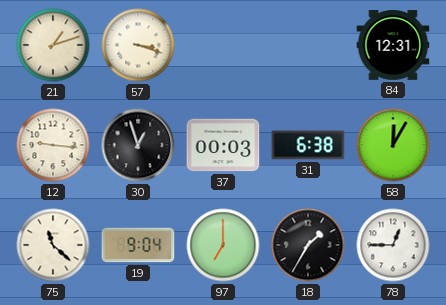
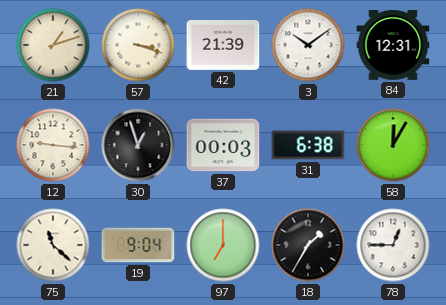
42: none -> 21:39
3: none -> 10:09
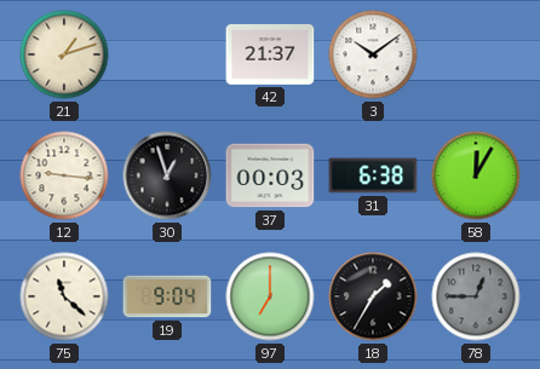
57: 3:18 -> none
42: 21:39 -> 21:37
84: 12:31 -> none
78 dial: white -> grey
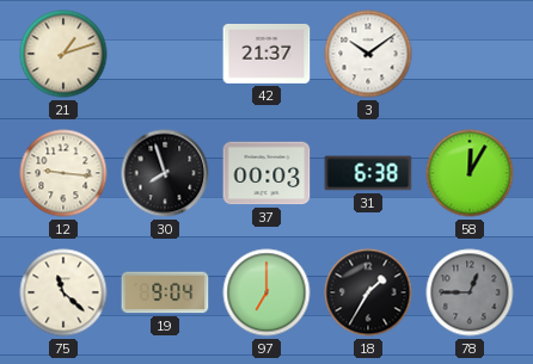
30: 12:57 -> 7:57
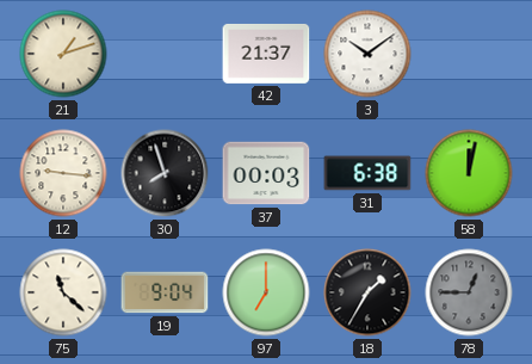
58: 12:05 -> 12:02
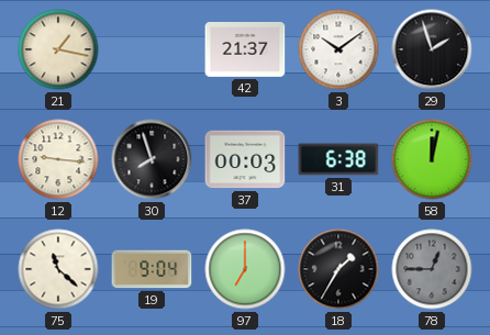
21: 1:12 -> 1:17
29: none -> 1:57
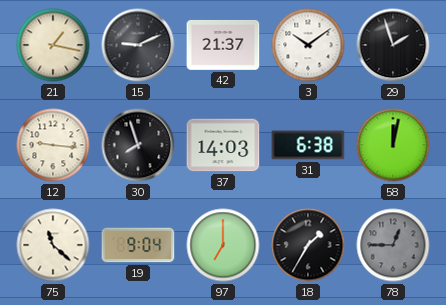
15: none -> 9:11
37: 00:03 -> 14:03
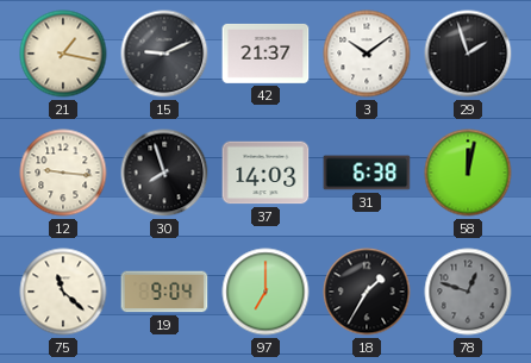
78: 12:45 -> 12:48
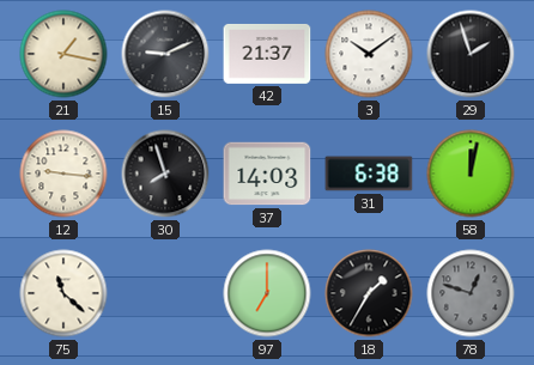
19: 9:04 -> none
